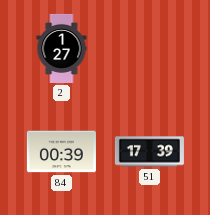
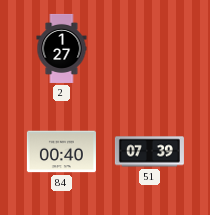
84: 00:39 -> 00:40
51: 17:39 -> 07:39
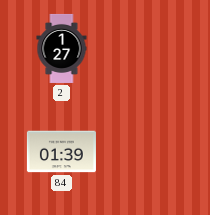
84: 00:40 -> 01:39
51: 07:39 -> none
